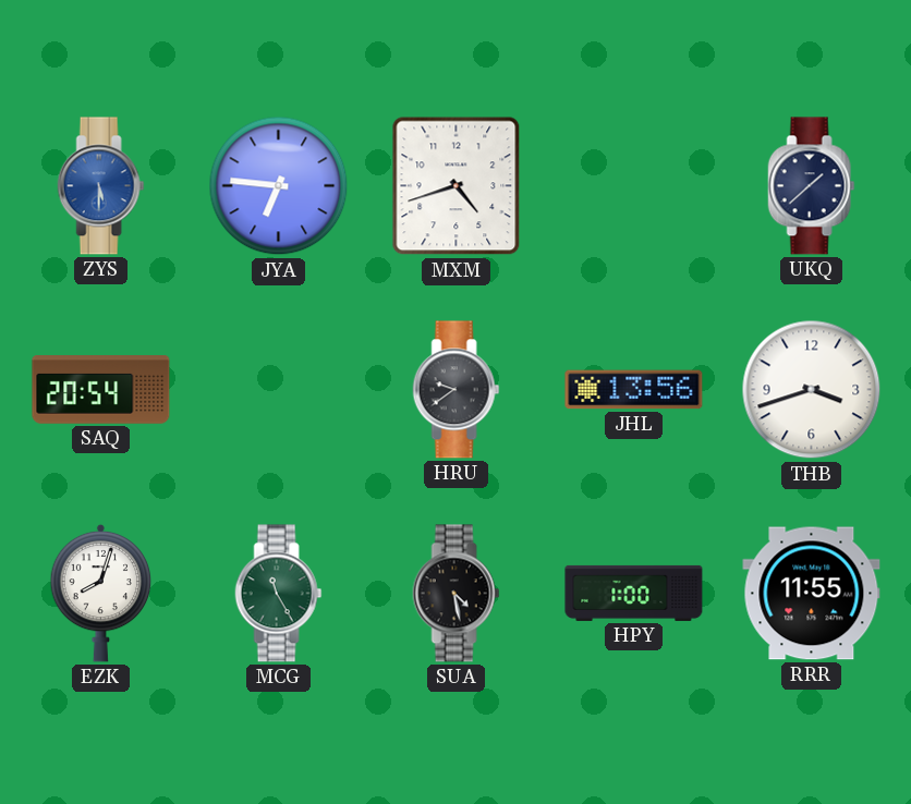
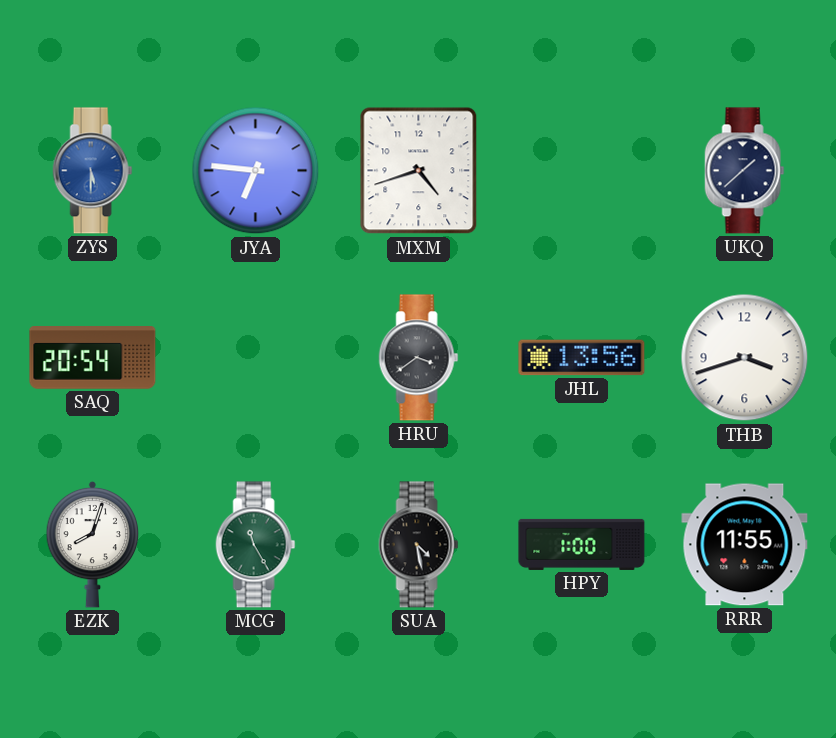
HRU: 9:39 -> 3:39
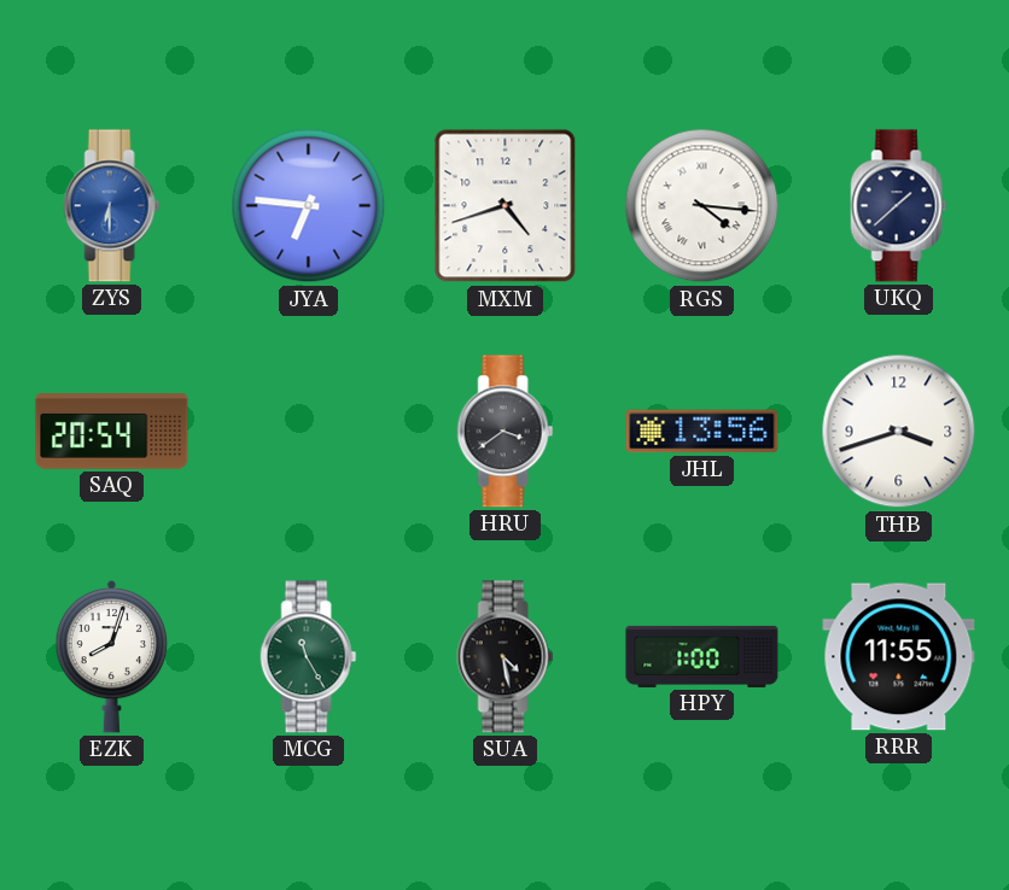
ZYS: 5:30 -> 6:30
RGS: none -> 4:16
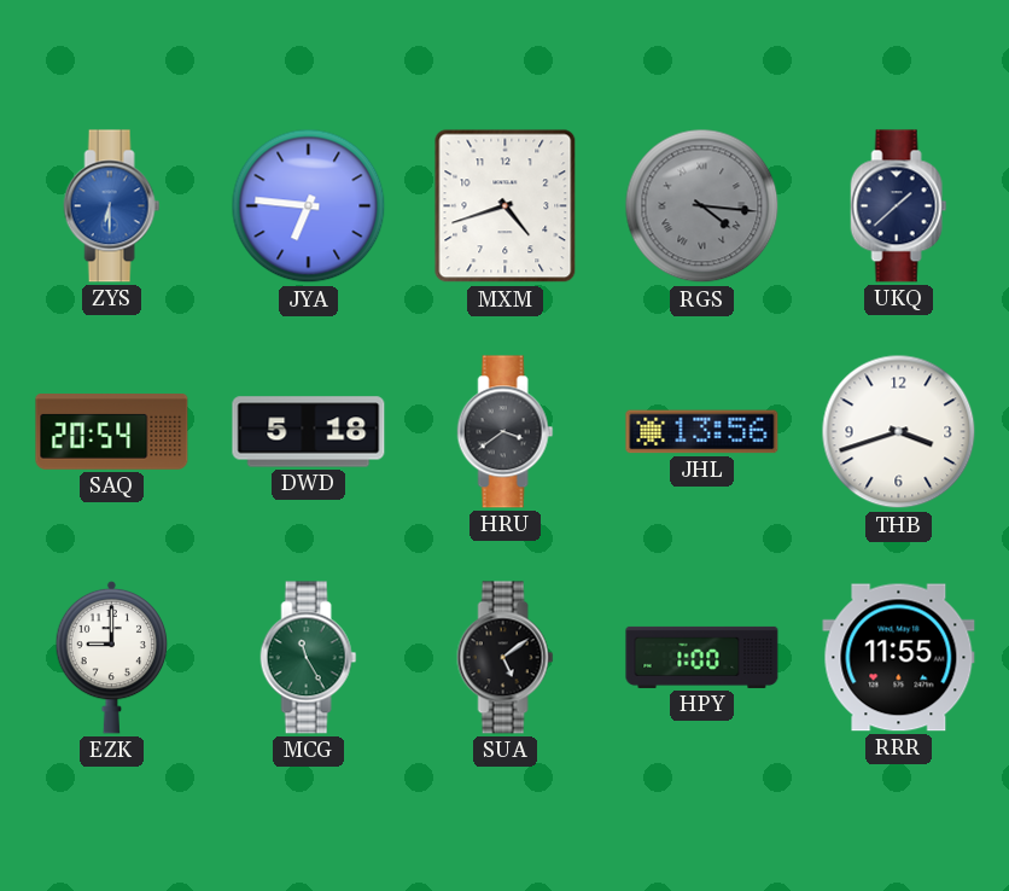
RGS dial: white -> grey
DWD: none -> 5:18
EZK: 8:03 -> 9:00
SUA: 4:28 -> 5:09
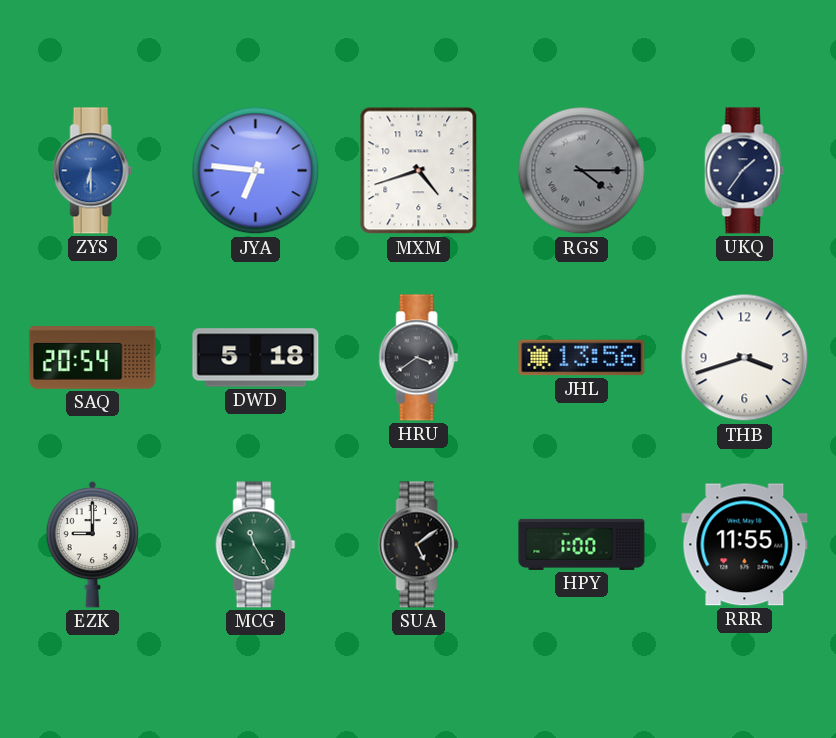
RGS: 4:16 -> 4:15
UKQ: 1:38 -> 1:36
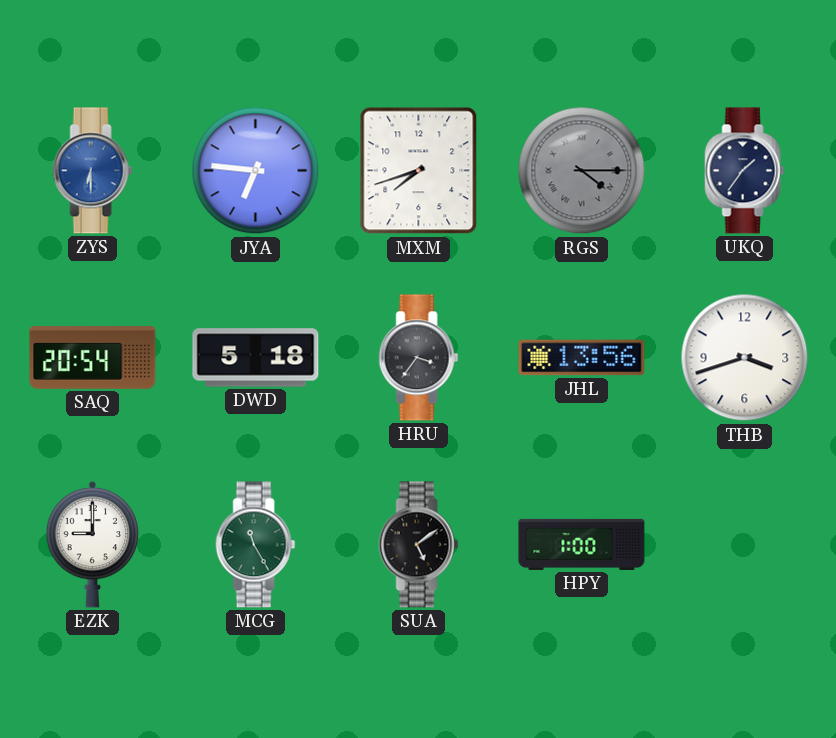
MXM: 4:42 -> 7:42
HRU: 3:39 -> 3:36
RRR: 11:55 -> none
